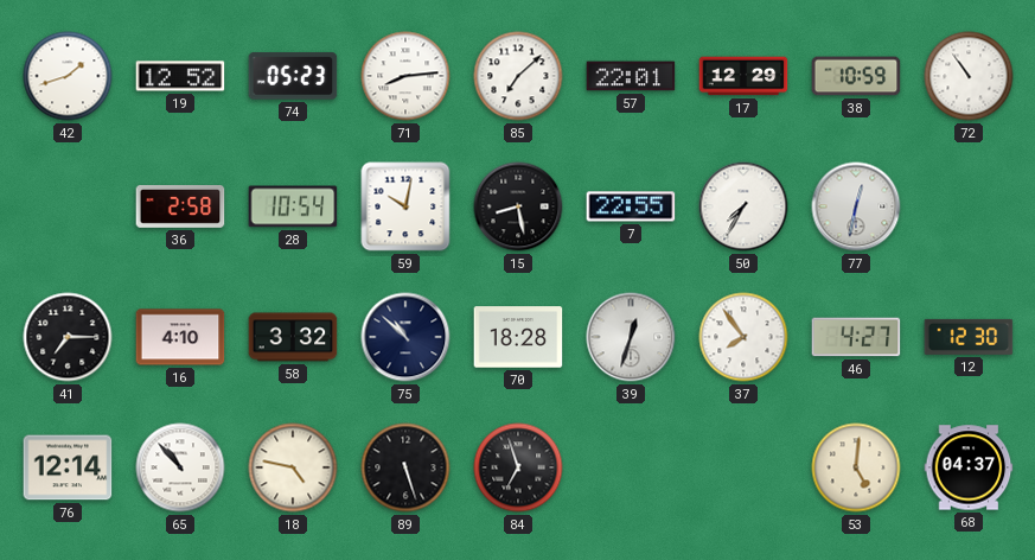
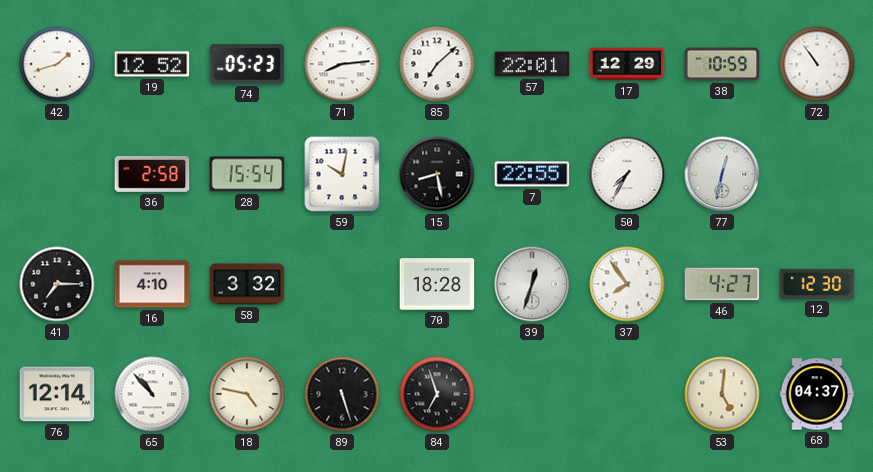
28: 10:54 -> 15:54
75: 10:52 -> none
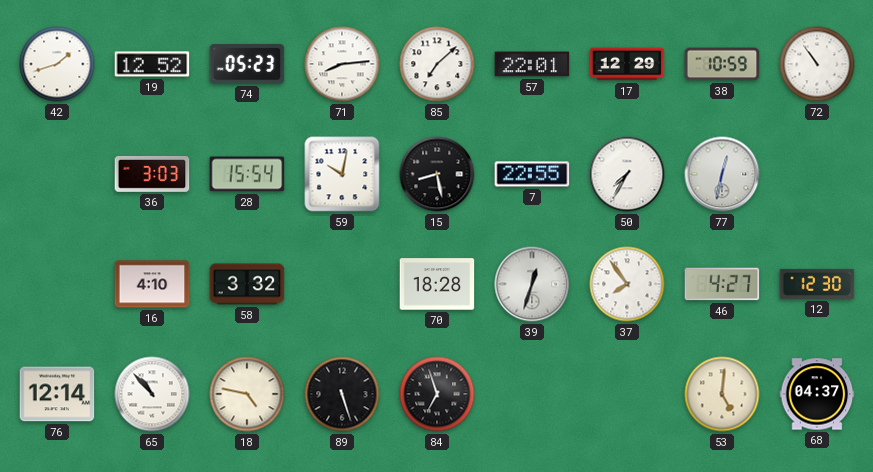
36: 2:58 -> 3:03
41: 7:15 -> none
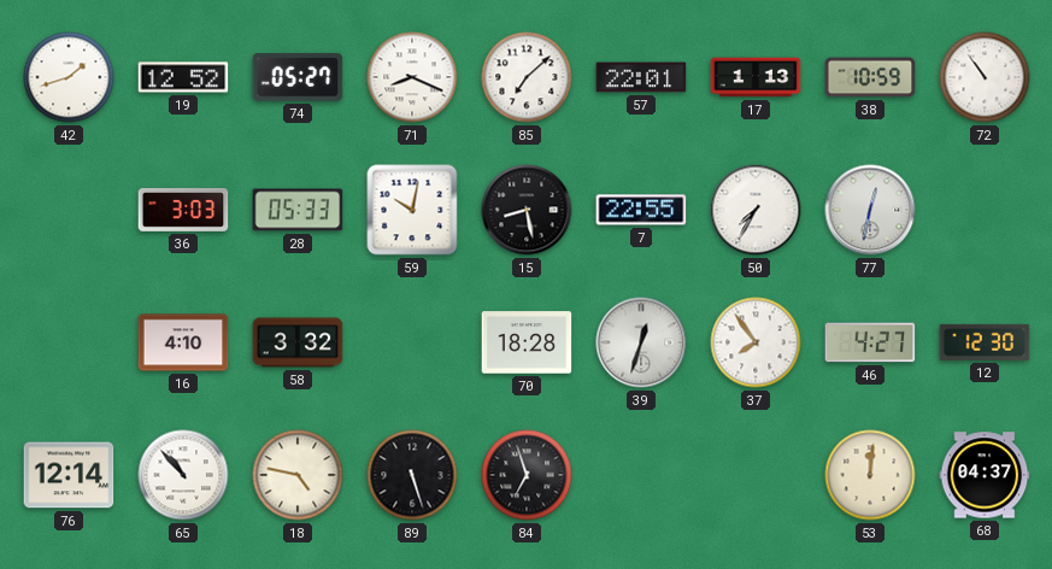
74: 05:23 -> 05:27
71: 8:14 -> 8:19
17: 12:29 -> 1:13
28: 15:54 -> 05:33
53: 5:01 -> 12:01
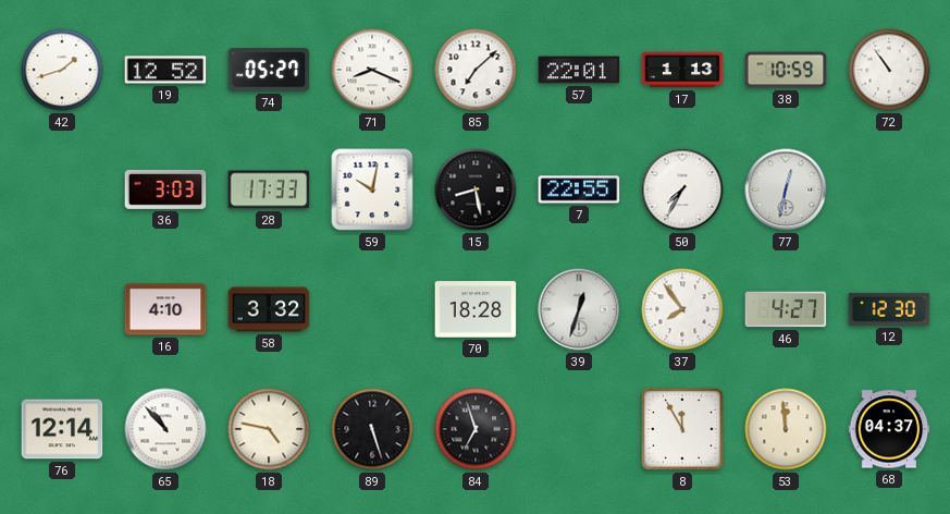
28: 05:33 -> 17:33
8: none -> 11:55
53: 12:01 -> 11:59
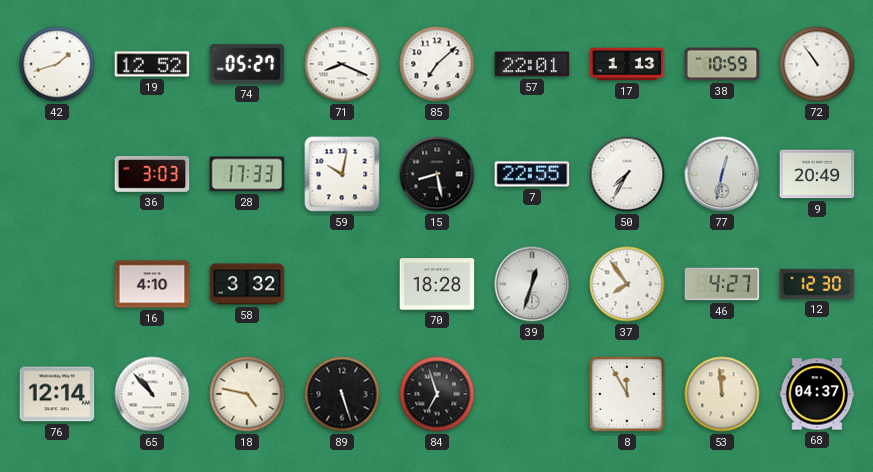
9: none -> 20:49
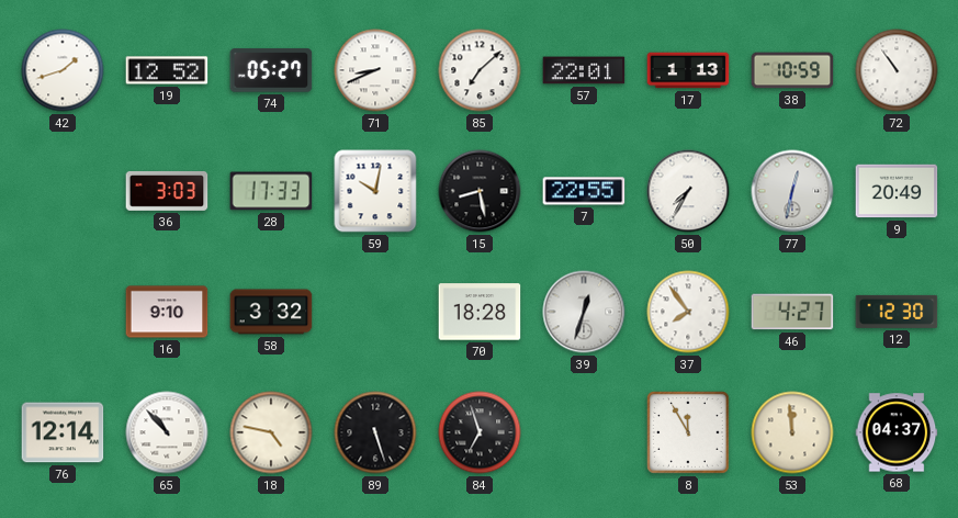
71: 8:19 -> 8:41
16: 4:10 -> 9:10
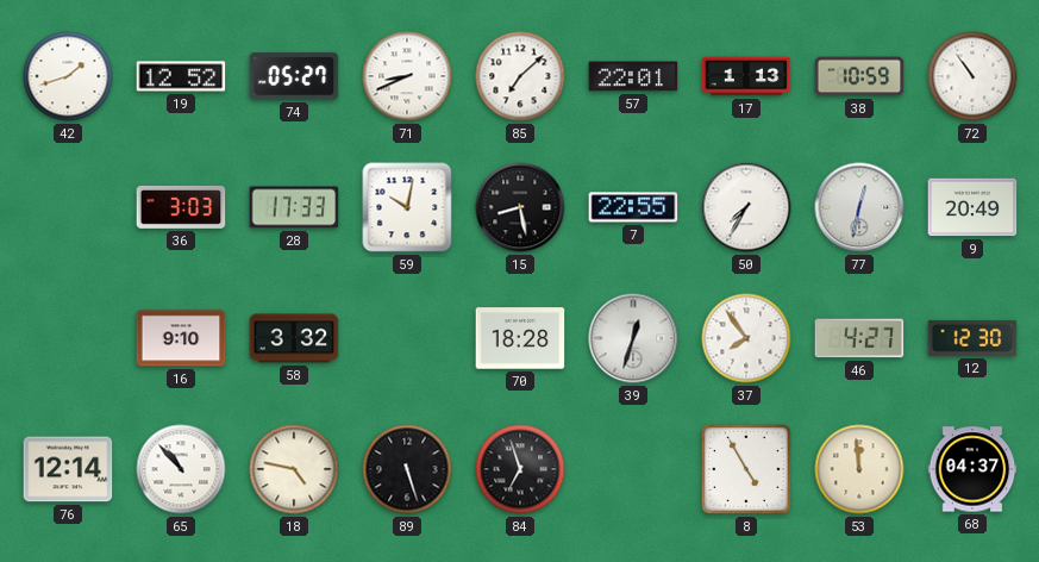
8: 11:55 -> 4:55
